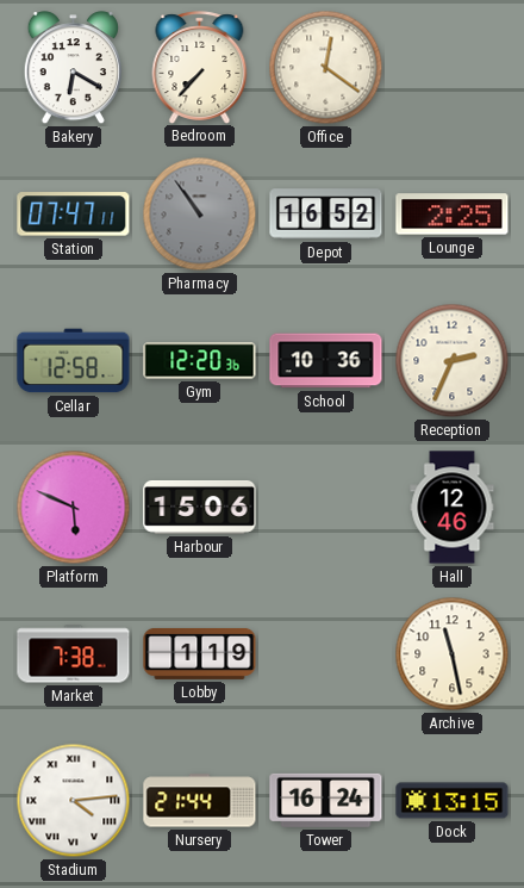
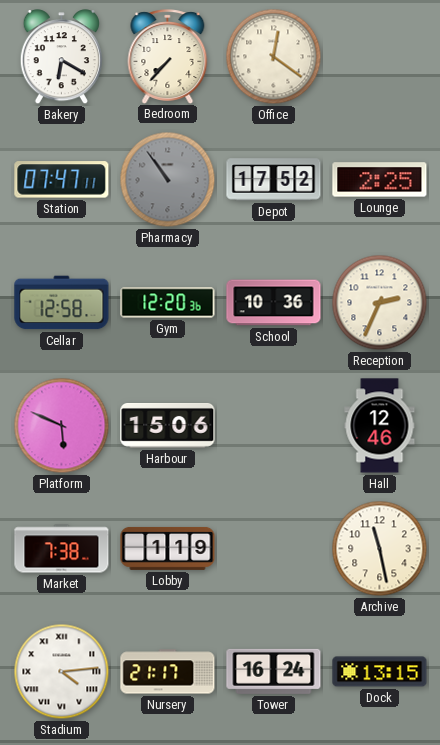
Depot: 16:52 -> 17:52
Nursery: 21:44 -> 21:17
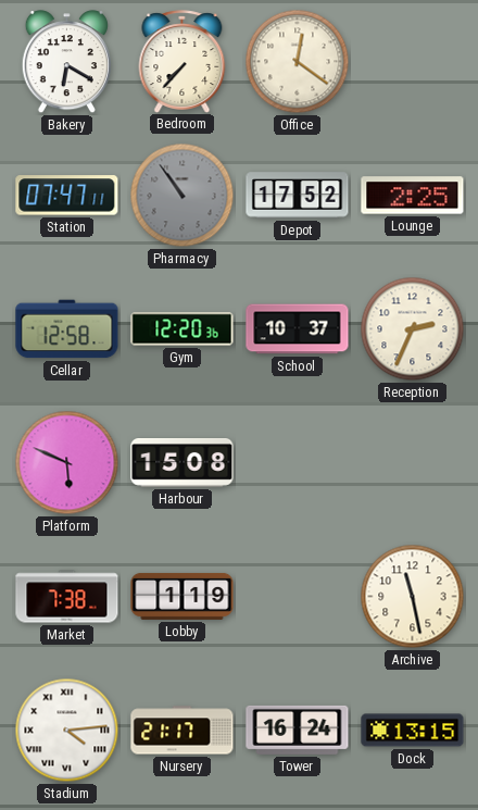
School: 10:36 -> 10:37
Harbour: 15:06 -> 15:08
Hall: 12:46 -> none
